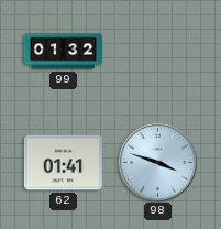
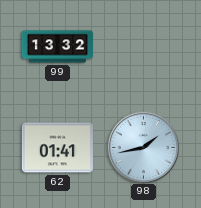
99: 01:32 -> 13:32
98: 3:48 -> 1:43
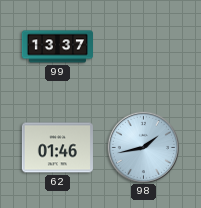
99: 13:32 -> 13:37
62: 01:41 -> 01:46
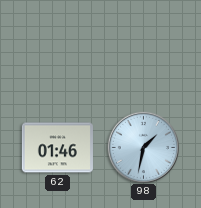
99: 13:37 -> none
98: 1:43 -> 1:32
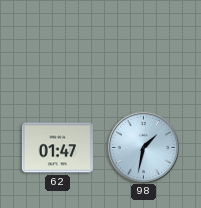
62: 01:46 -> 01:47
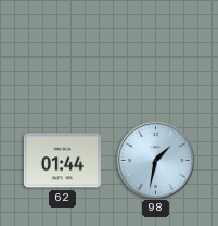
62: 01:47 -> 01:44
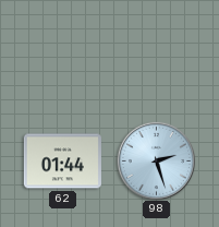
98: 1:32 -> 2:27
